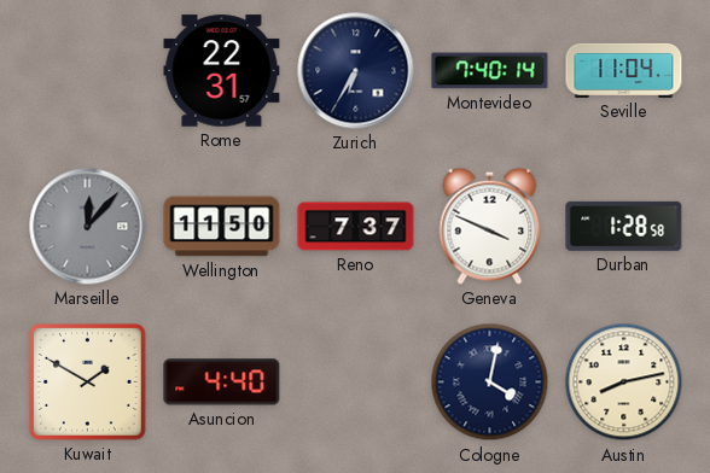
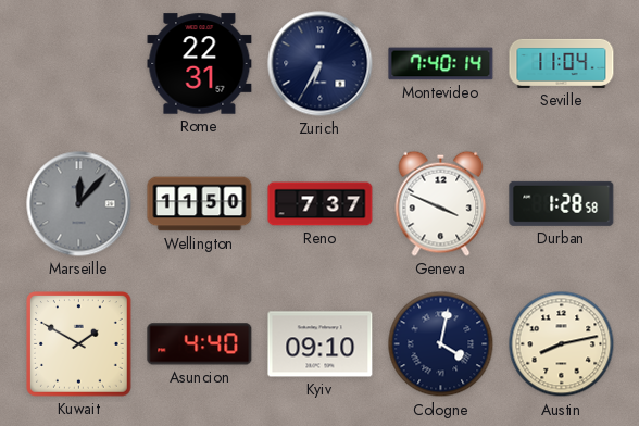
Kyiv: none -> 09:10
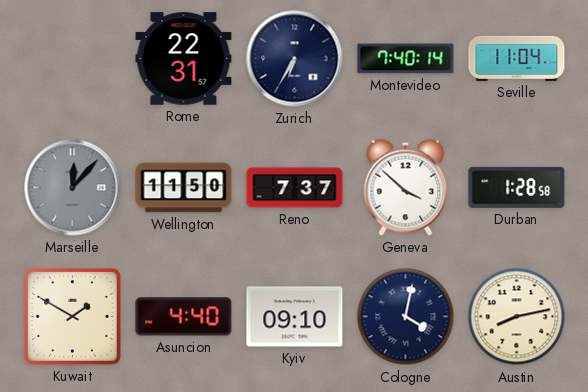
Geneva: 3:49 -> 3:52
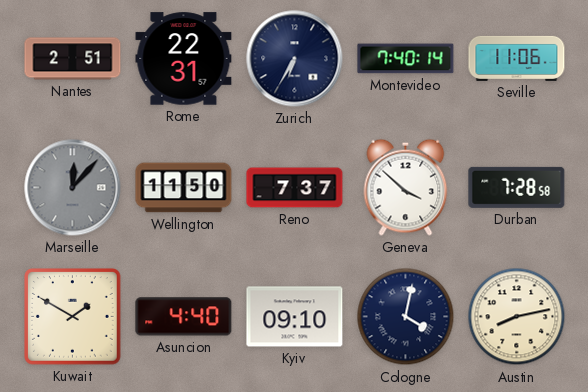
Nantes: none -> 2:51
Seville: 11:04 -> 11:06
Durban: 1:28 -> 7:28
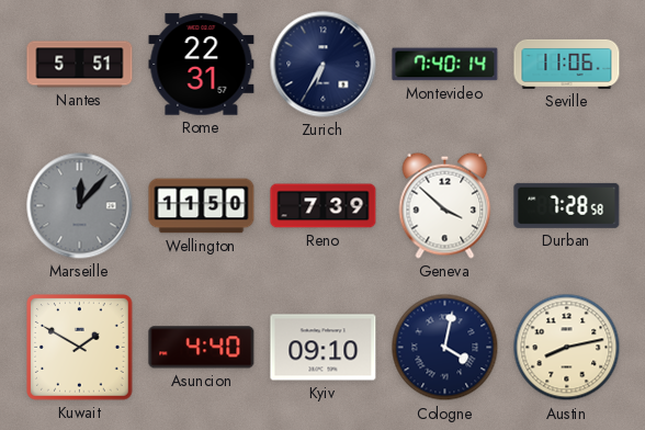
Nantes: 2:51 -> 5:51
Reno: 7:37 -> 7:39
